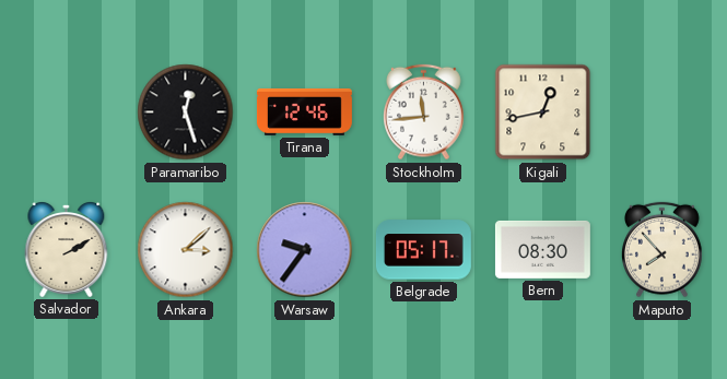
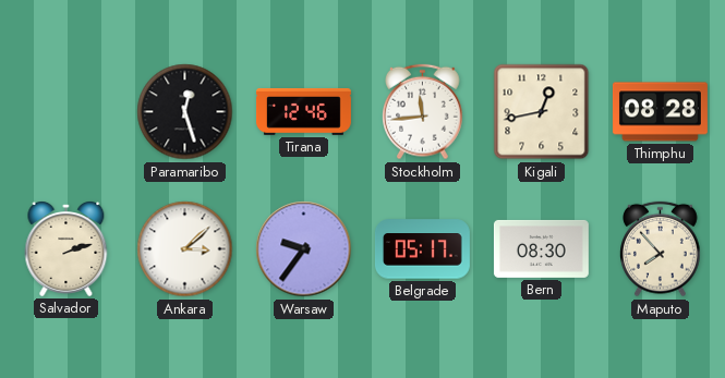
Thimphu: none -> 08:28
Salvador: 2:10 -> 2:12
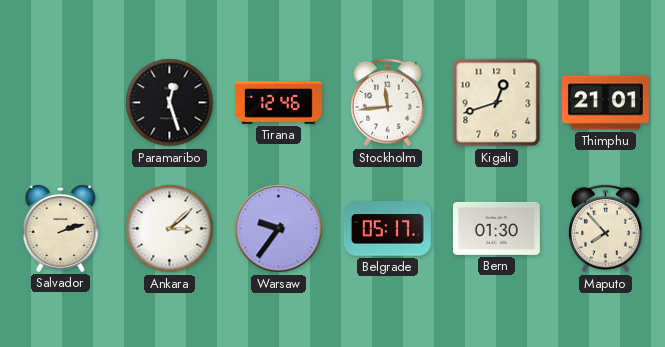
Kigali: 12:43 -> 12:42
Thimphu: 08:28 -> 21:01
Bern: 08:30 -> 01:30
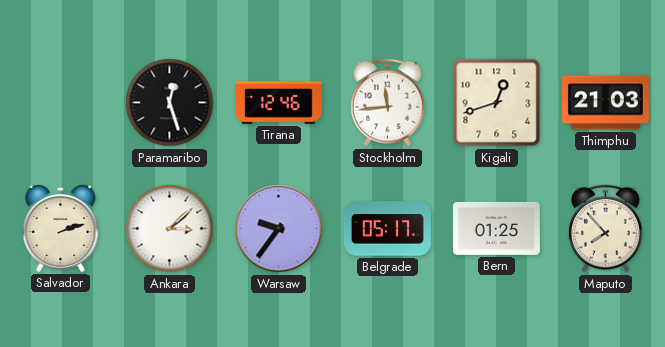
Thimphu: 21:01 -> 21:03
Bern: 01:30 -> 01:25
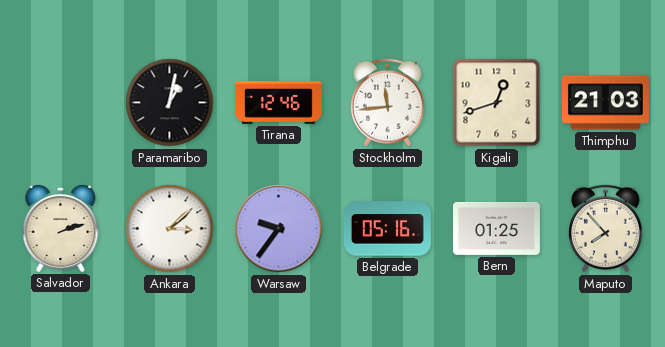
Paramaribo: 12:27 -> 1:02
Belgrade: 05:17 -> 05:16
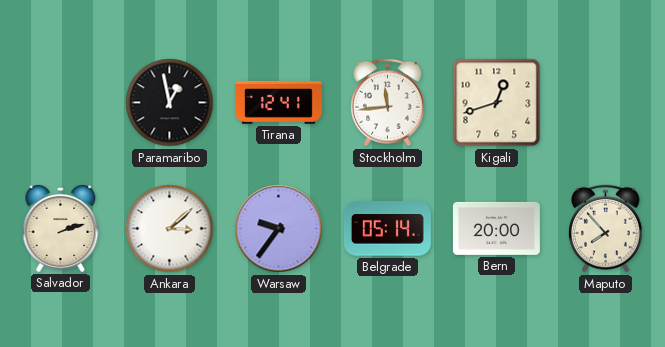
Paramaribo: 1:02 -> 12:58
Tirana: 12:46 -> 12:41
Thimphu: 21:03 -> none
Belgrade: 05:16 -> 05:14
Bern: 01:25 -> 20:00
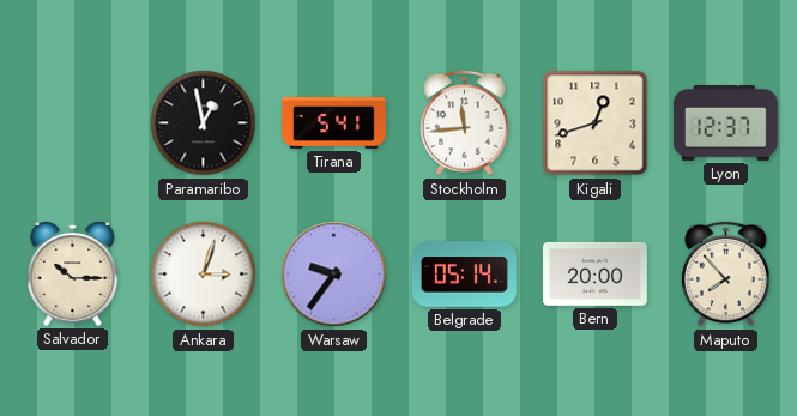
Tirana: 12:41 -> 5:41
Lyon: none -> 12:37
Salvador: 2:12 -> 10:15
Ankara: 3:08 -> 3:03
